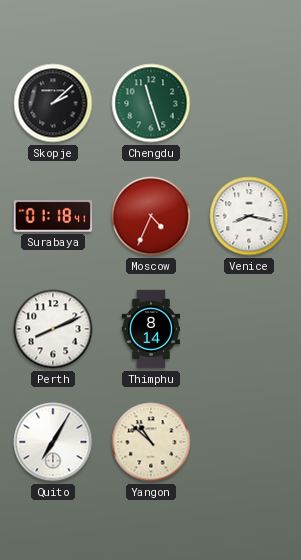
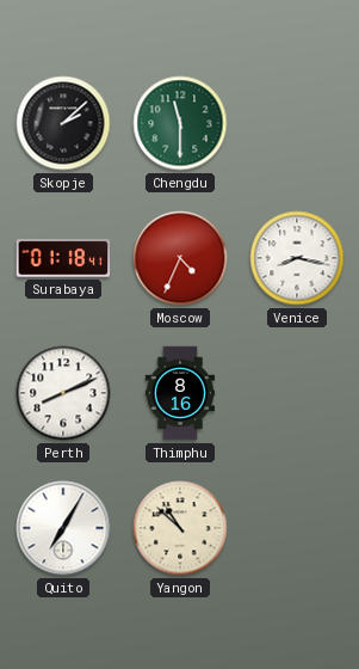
Chengdu: 11:27 -> 11:30
Thimphu: 8:14 -> 8:16
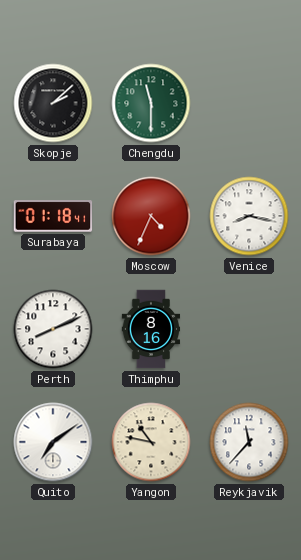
Quito: 7:05 -> 7:09
Yangon: 10:52 -> 10:47
Reykjavik: none -> 11:37
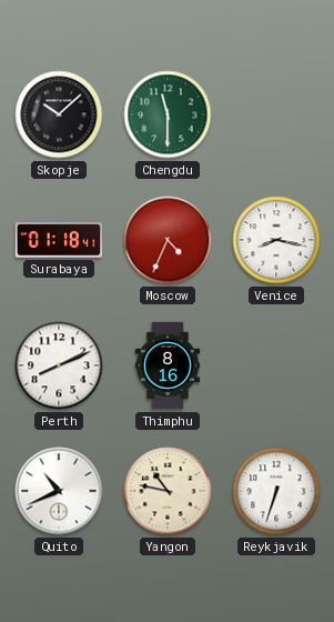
Skopje: 2:08 -> 10:08
Quito: 7:09 -> 10:41
Reykjavik: 11:37 -> 6:33
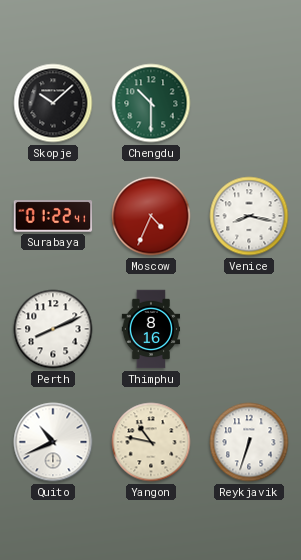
Chengdu: 11:30 -> 10:30
Surabaya: 01:18 -> 01:22
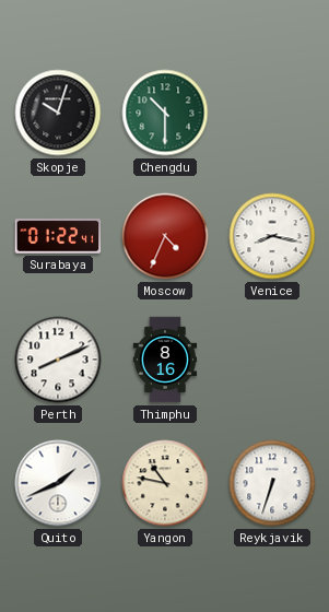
Skopje: 10:08 -> 10:03
Quito: 10:41 -> 1:41
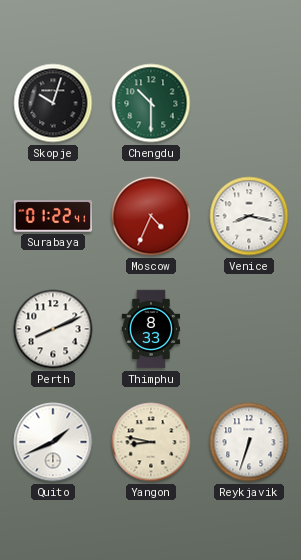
Thimphu: 8:16 -> 8:33
Yangon: 10:47 -> 8:47
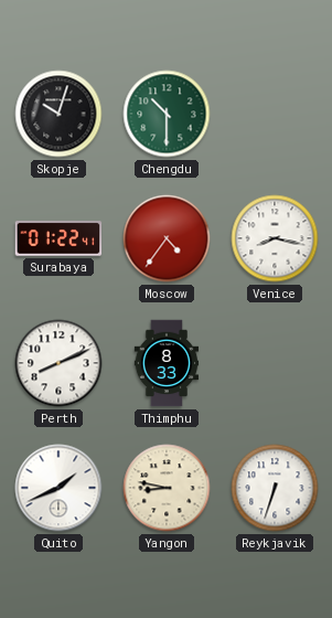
Moscow: 4:34 -> 4:36
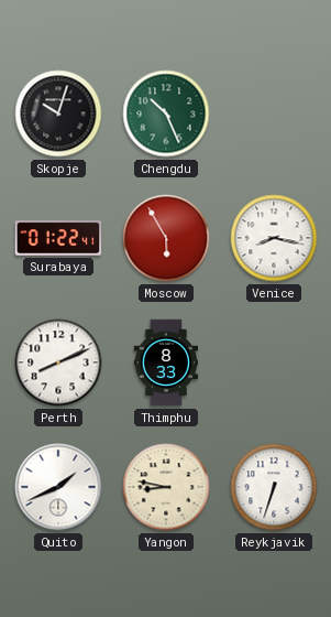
Chengdu: 10:30 -> 10:26
Moscow: 4:36 -> 5:55
